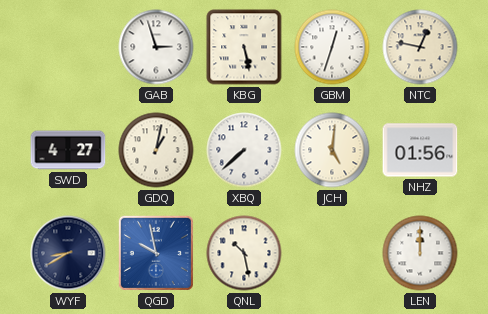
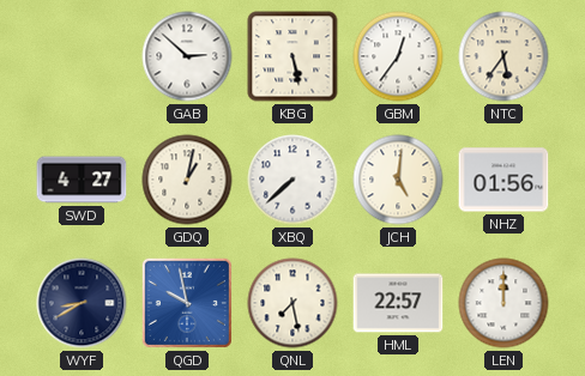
GAB: 2:57 -> 2:52
GBM: 12:33 -> 12:36
NTC: 12:47 -> 5:36
QNL: 10:28 -> 7:28
HML: none -> 22:57
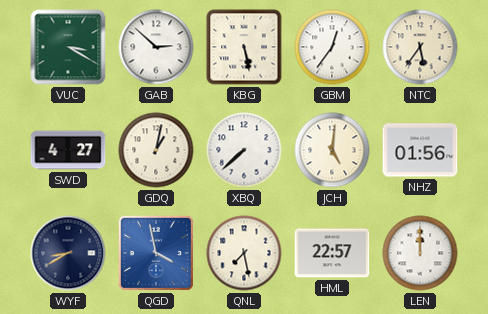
VUC: none -> 3:20
QGD: 9:58 -> 3:58
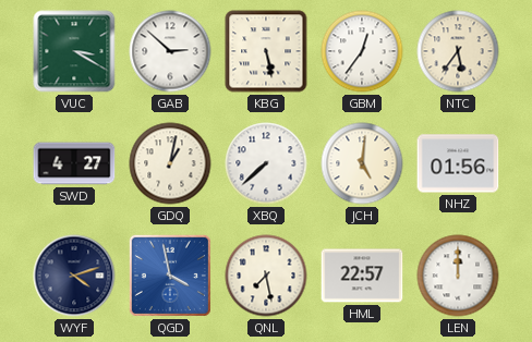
WYF: 8:40 -> 4:12
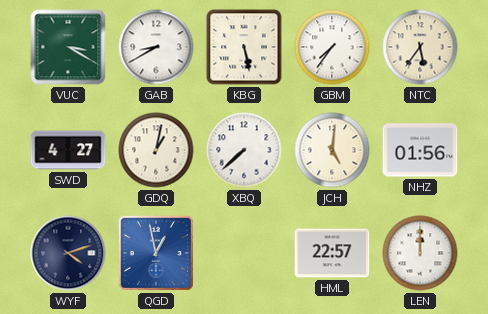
GAB: 2:52 -> 8:40
GBM: 12:36 -> 7:36
QGD: 3:58 -> 12:58
QNL: 7:28 -> none
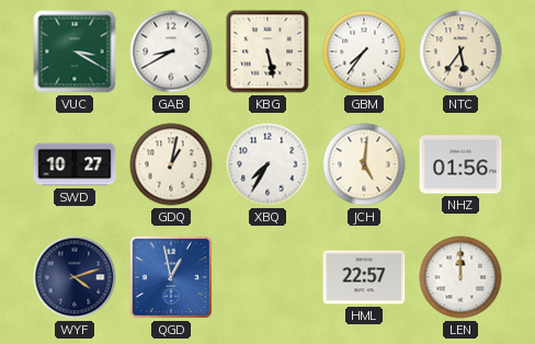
SWD: 4:27 -> 10:27
XBQ: 7:38 -> 7:35
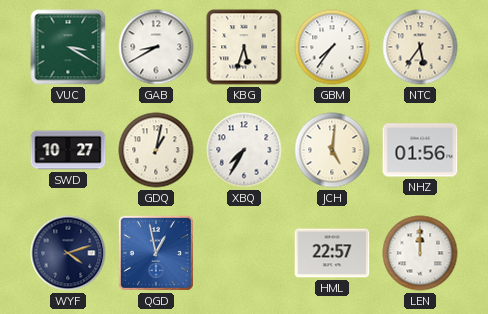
KBG: 5:28 -> 5:33
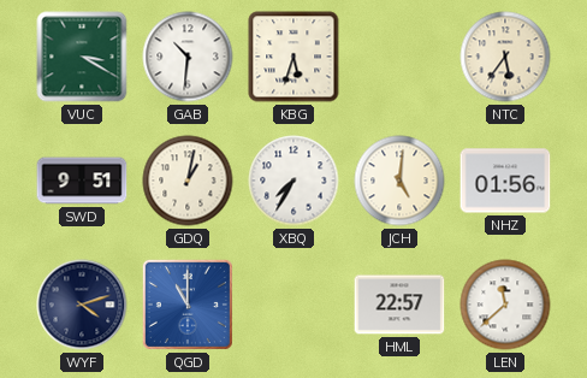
GAB: 8:40 -> 10:31
GBM: 7:36 -> none
SWD: 10:27 -> 9:51
QGD: 12:58 -> 11:00
LEN: 12:00 -> 11:38
